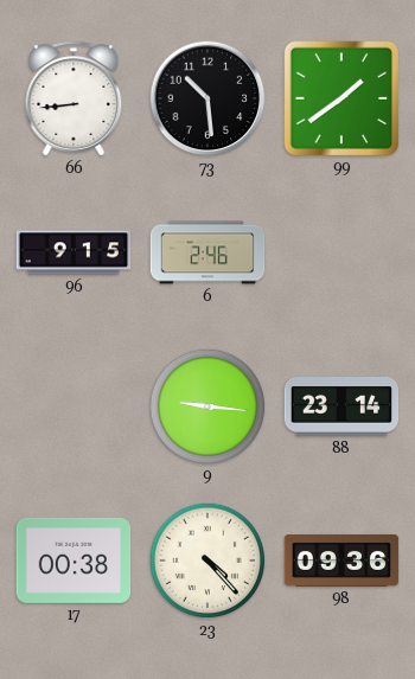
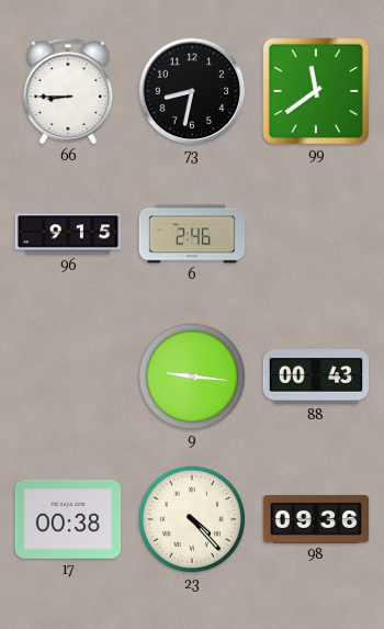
66: 8:44 -> 8:45
73: 10:29 -> 8:32
99: 1:39 -> 11:39
88: 23:14 -> 00:43
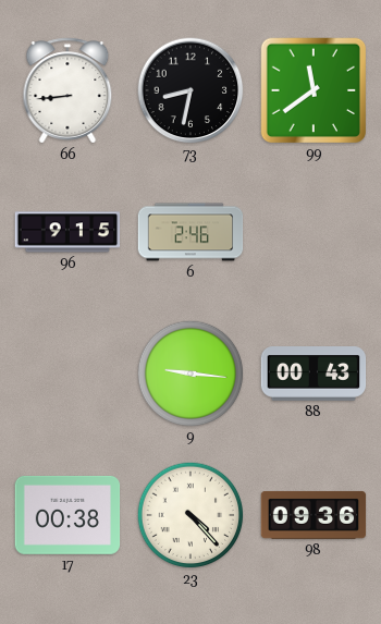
66: 8:45 -> 8:44
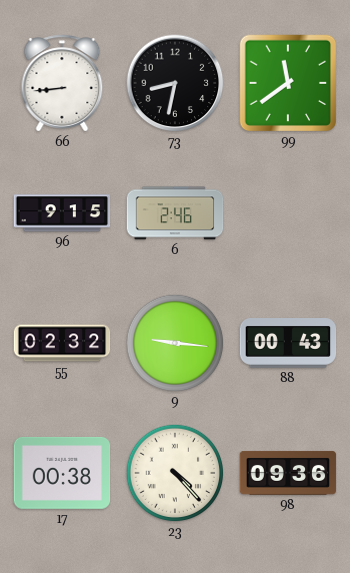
55: none -> 02:32
